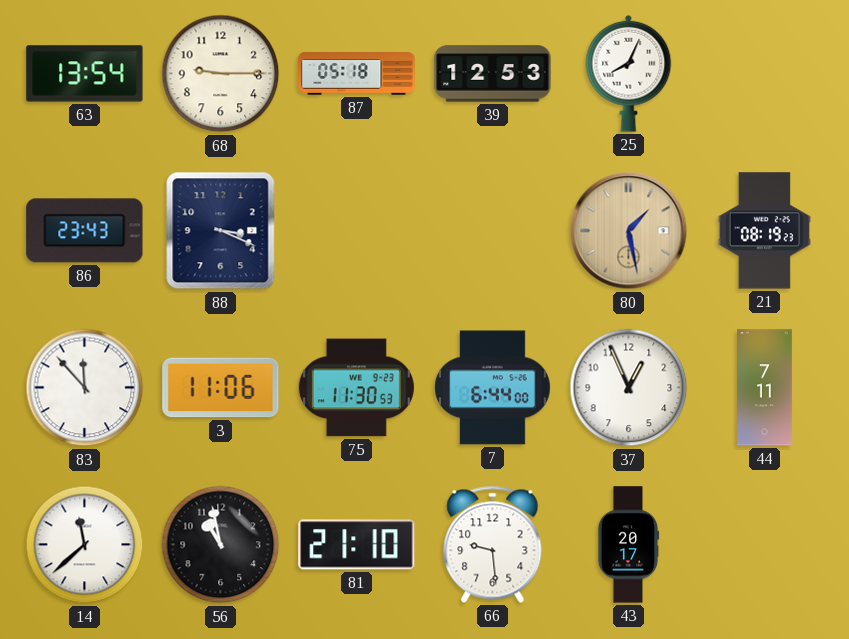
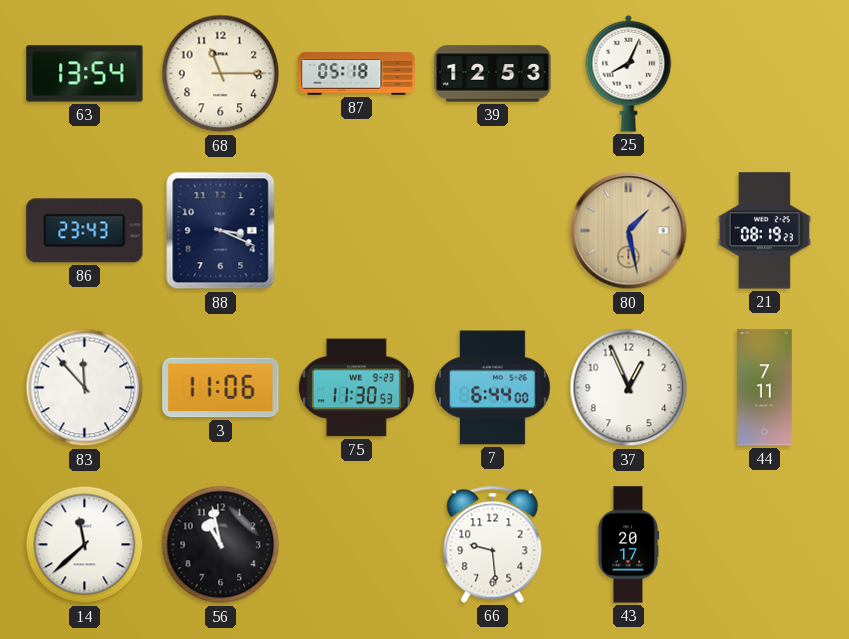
68: 9:15 -> 11:15
81: 21:10 -> none
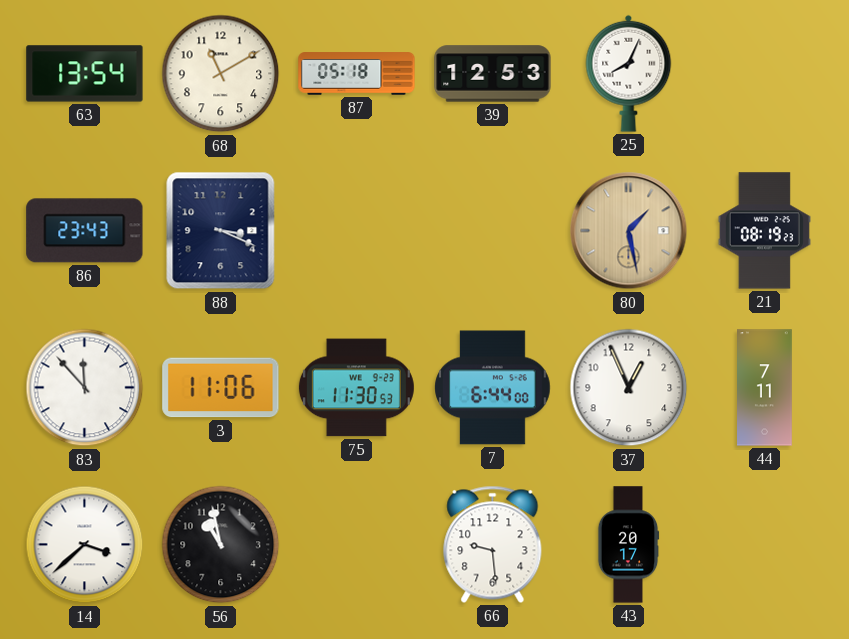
68: 11:15 -> 11:10
14: 11:38 -> 3:38
